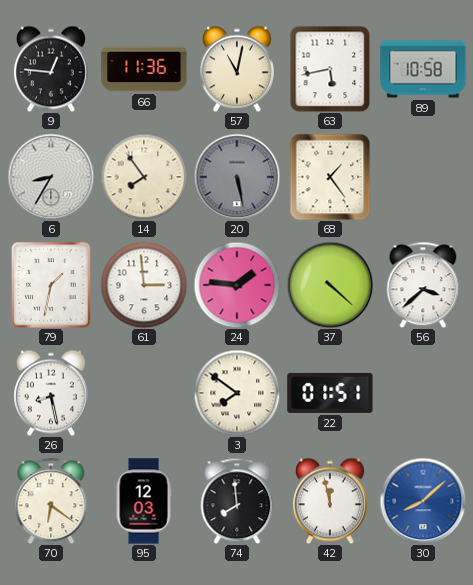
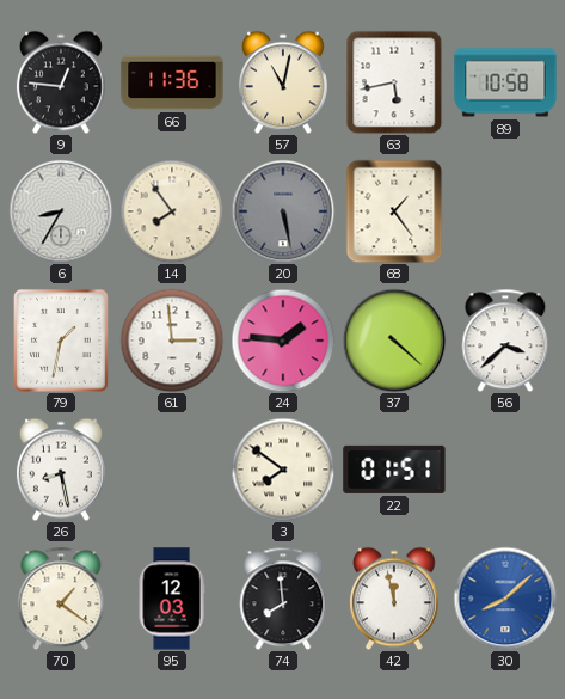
70: 6:21 -> 1:21
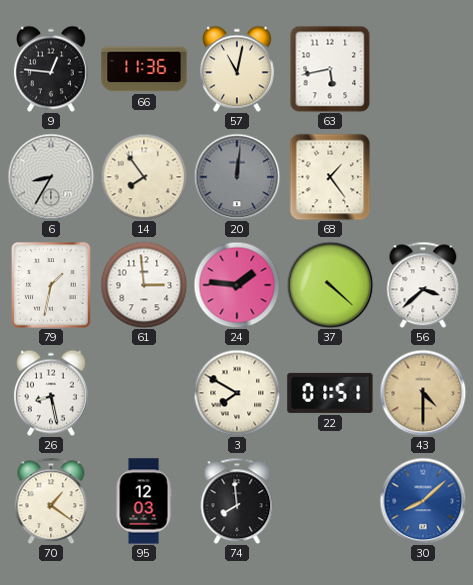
89: 10:58 -> none
20: 5:28 -> 12:01
3: 7:51 -> 7:50
43: none -> 4:30
42: 11:58 -> none
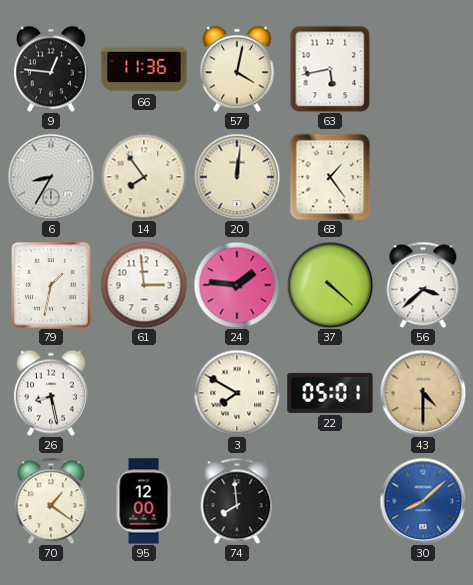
57: 11:02 -> 4:02
20 dial: grey -> cream
22: 01:51 -> 05:01
95: 12:03 -> 12:00
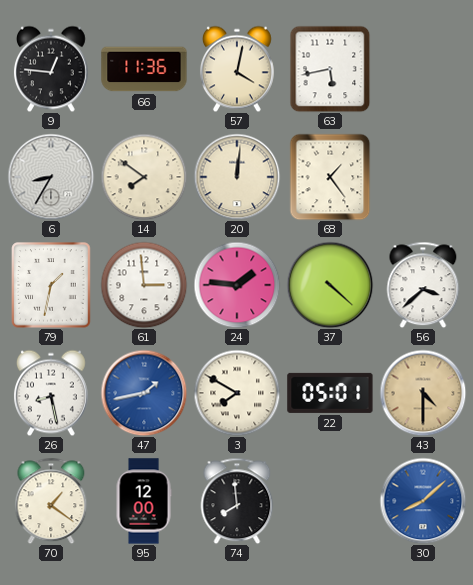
14: 7:54 -> 7:51
47: none -> 1:43
